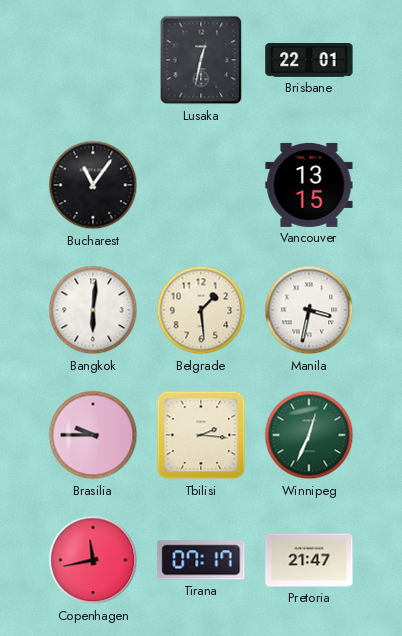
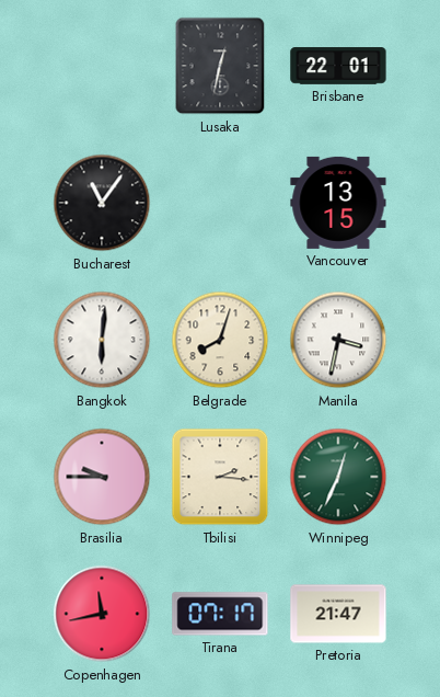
Belgrade: 1:29 -> 8:03
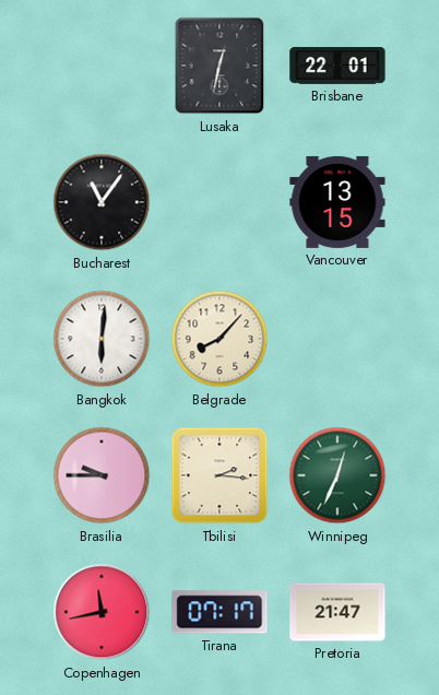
Belgrade: 8:03 -> 8:07
Manila: 3:32 -> none
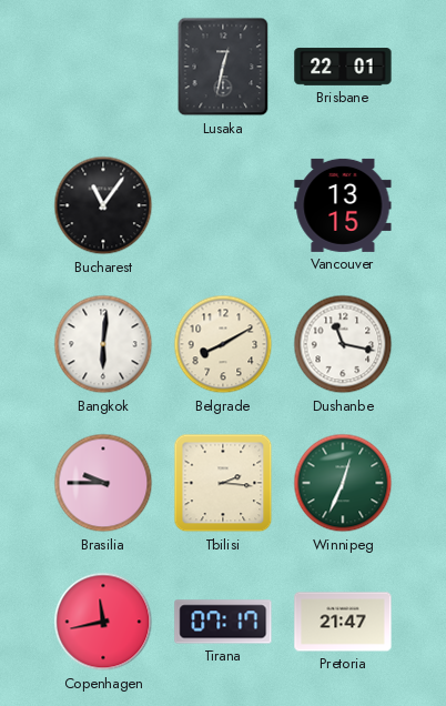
Belgrade: 8:07 -> 8:10
Dushanbe: none -> 11:17
